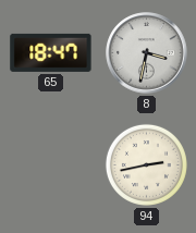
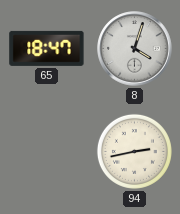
8: 3:32 -> 4:03
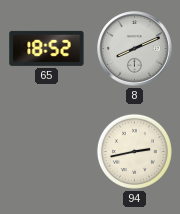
65: 18:47 -> 18:52
8: 4:03 -> 8:11
